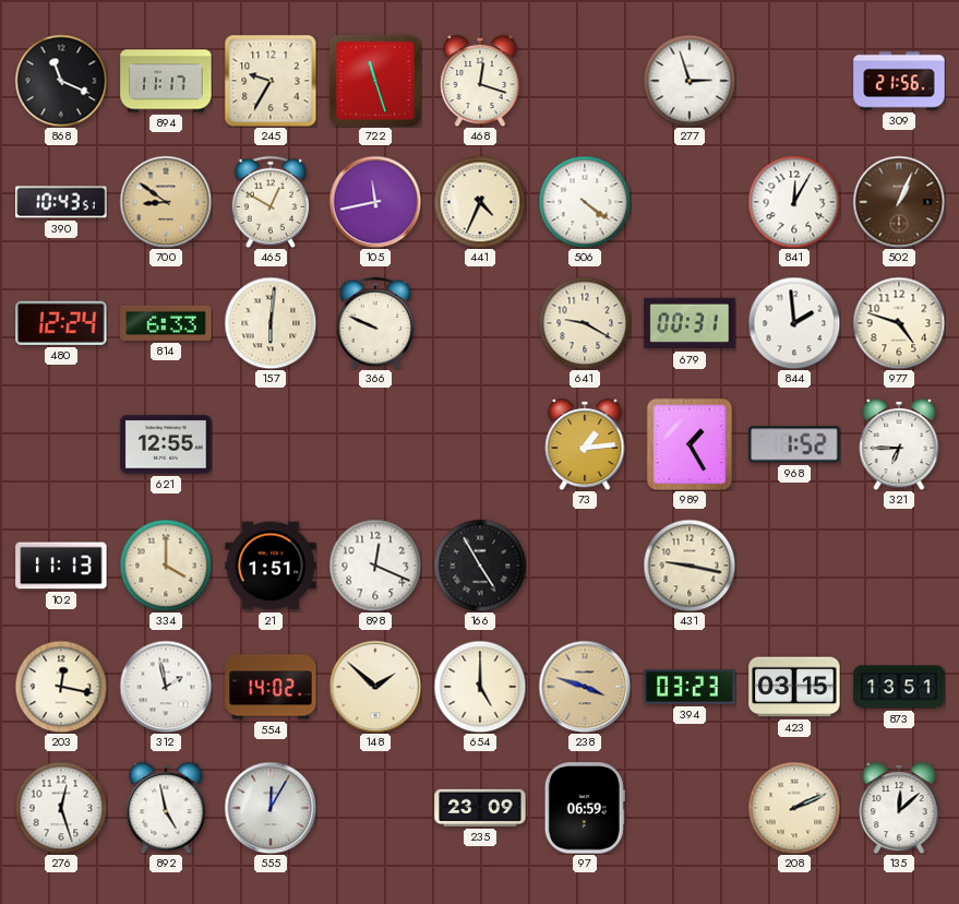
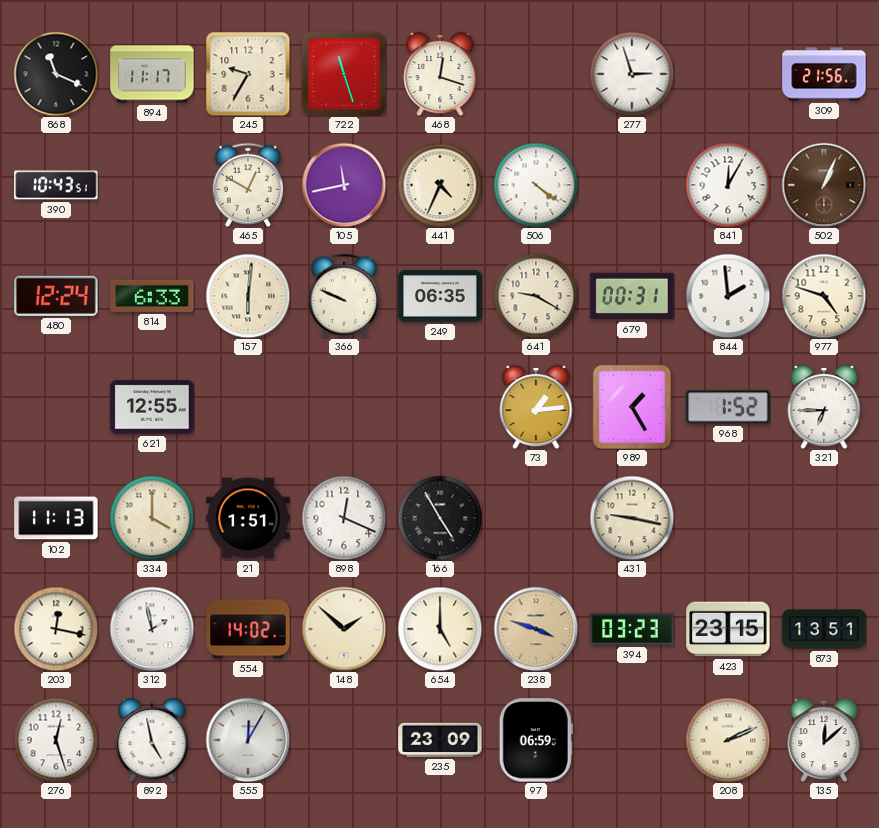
700: 8:51 -> none
249: none -> 06:35
423: 03:15 -> 23:15
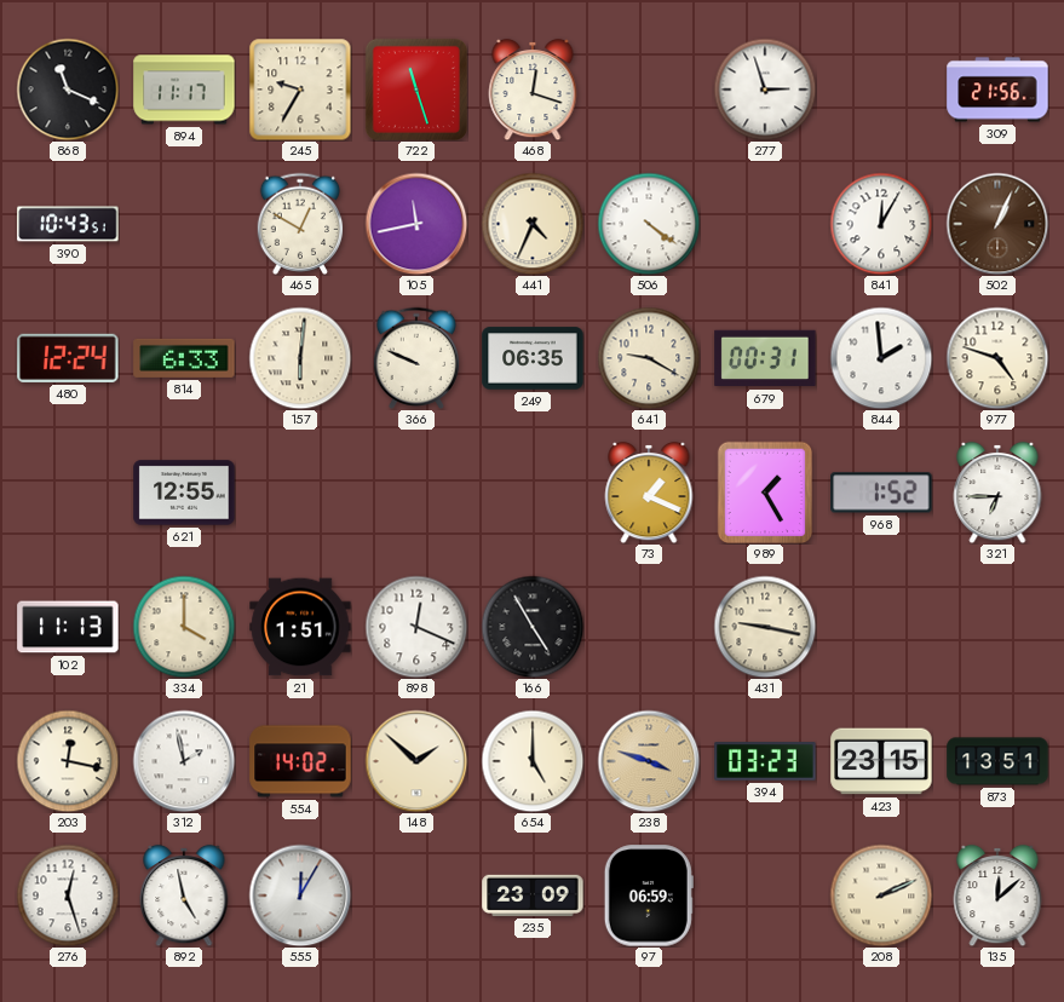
73: 1:14 -> 1:19
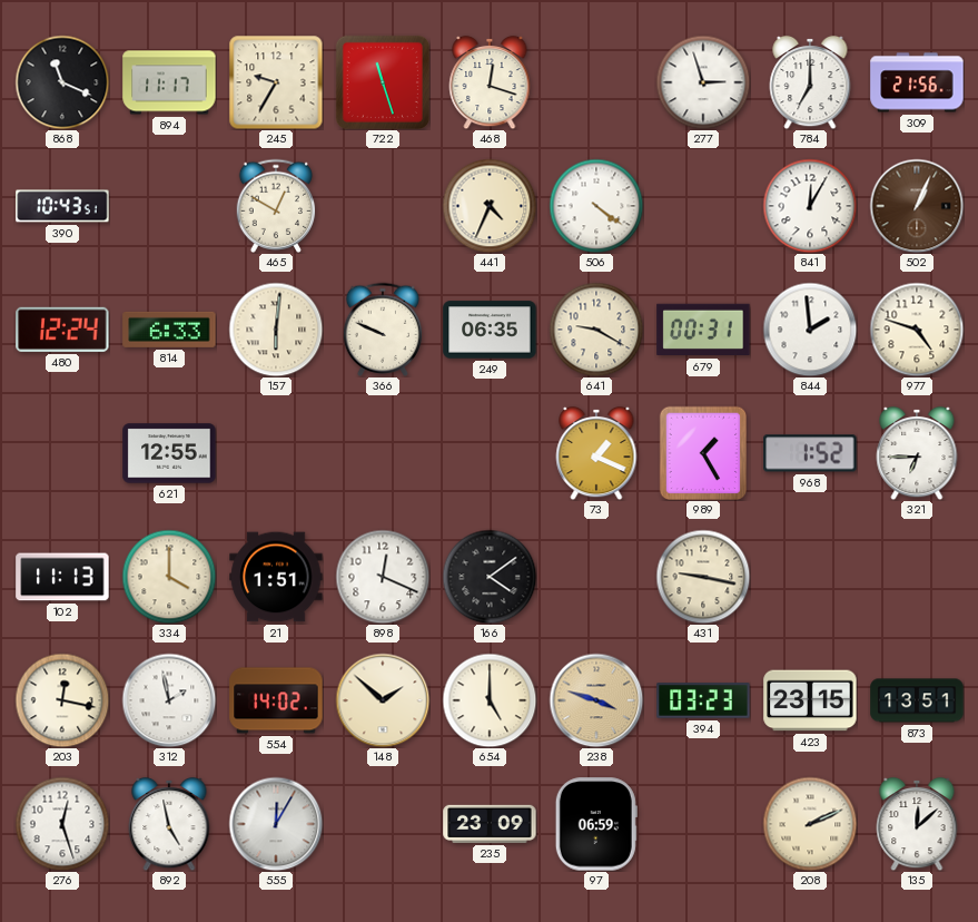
784: none -> 7:00
105: 11:43 -> none
166: 4:55 -> 4:09
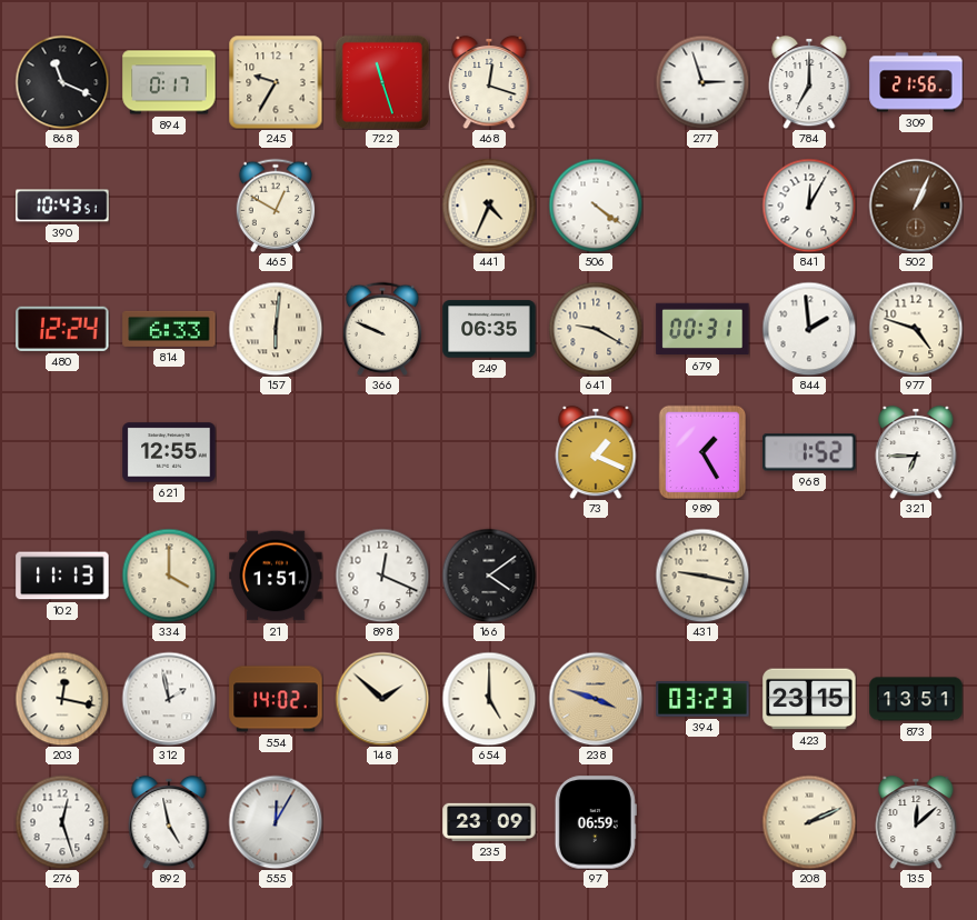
894: 11:17 -> 0:17
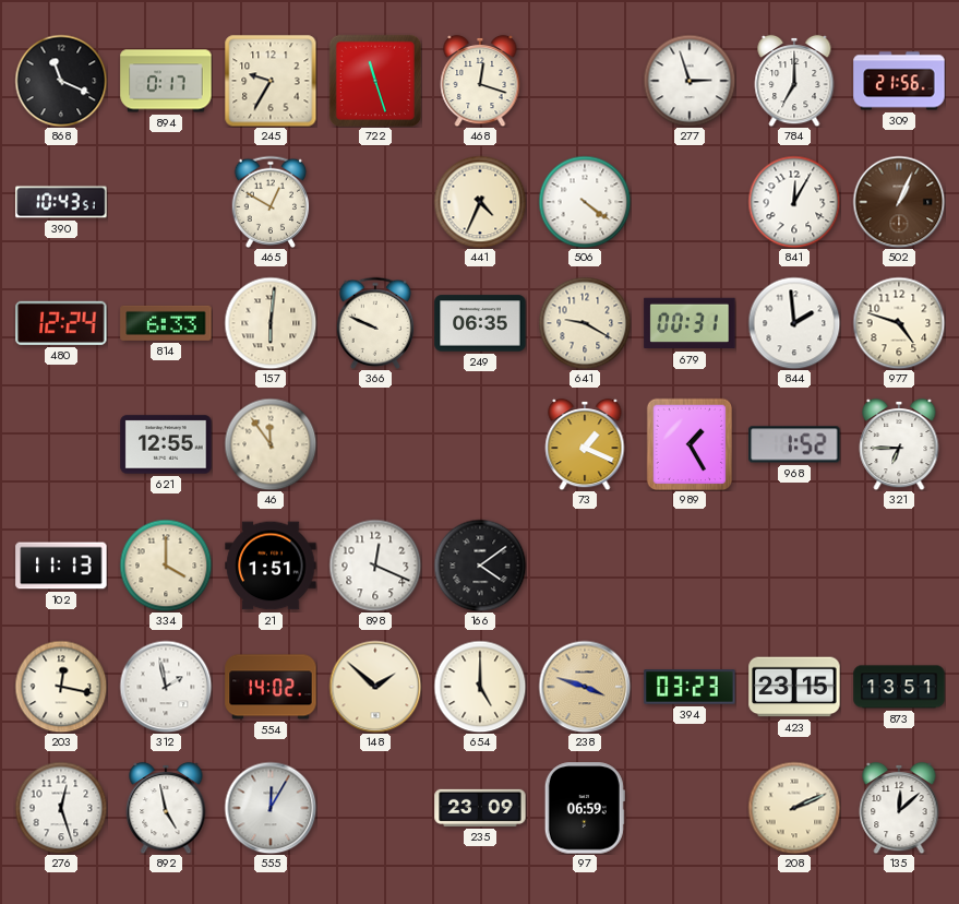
46: none -> 11:54
431: 9:17 -> none
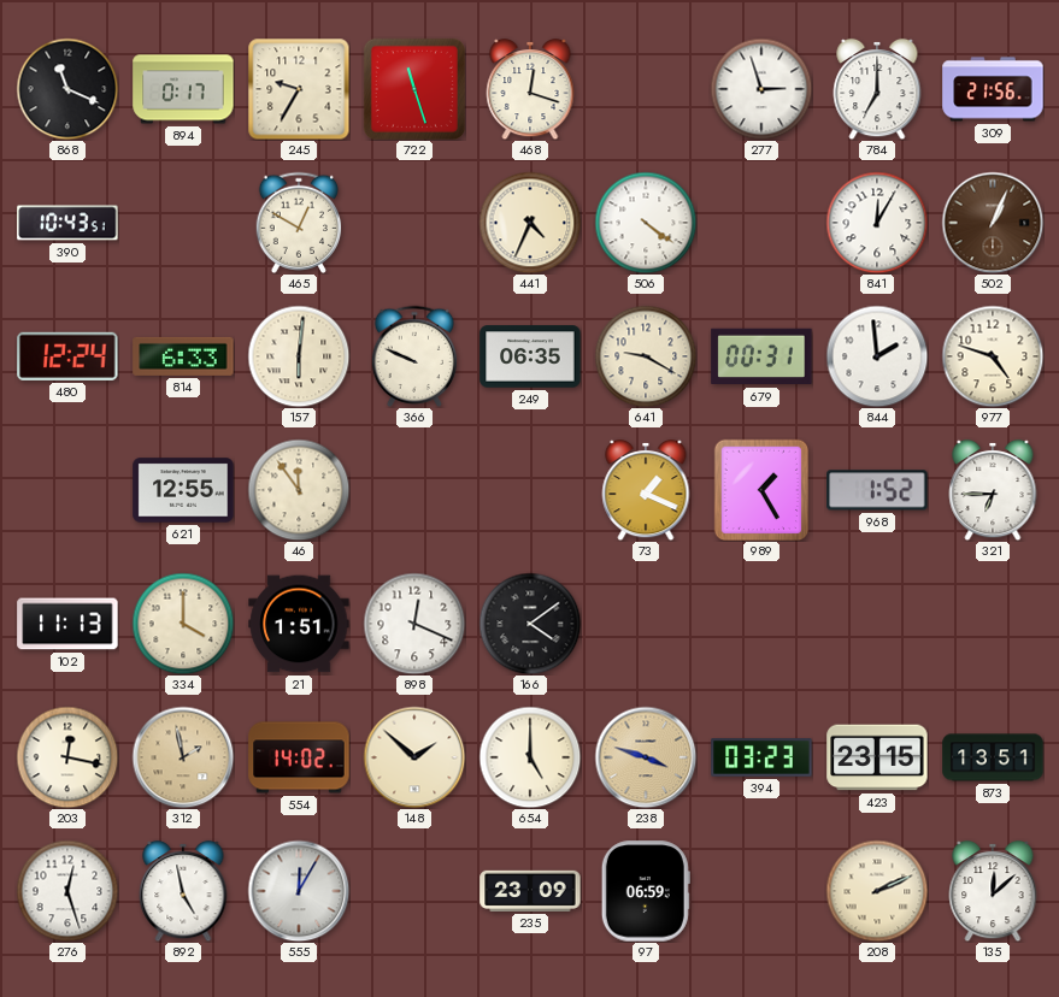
312 dial: white -> champagne
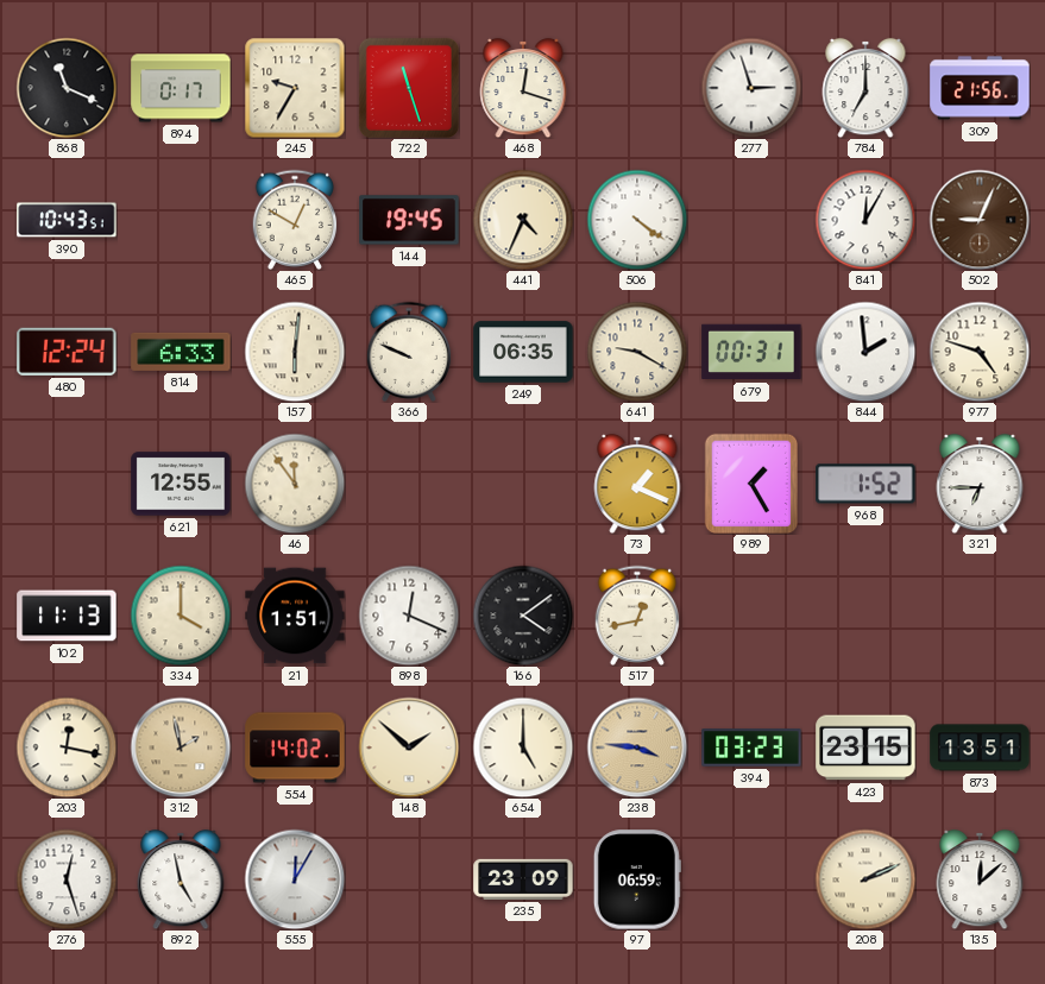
144: none -> 19:45
502: 1:04 -> 9:04
517: none -> 12:43
238: 3:48 -> 3:46
